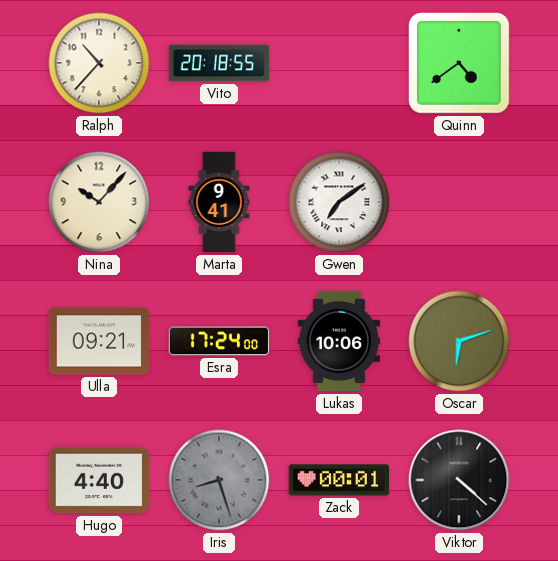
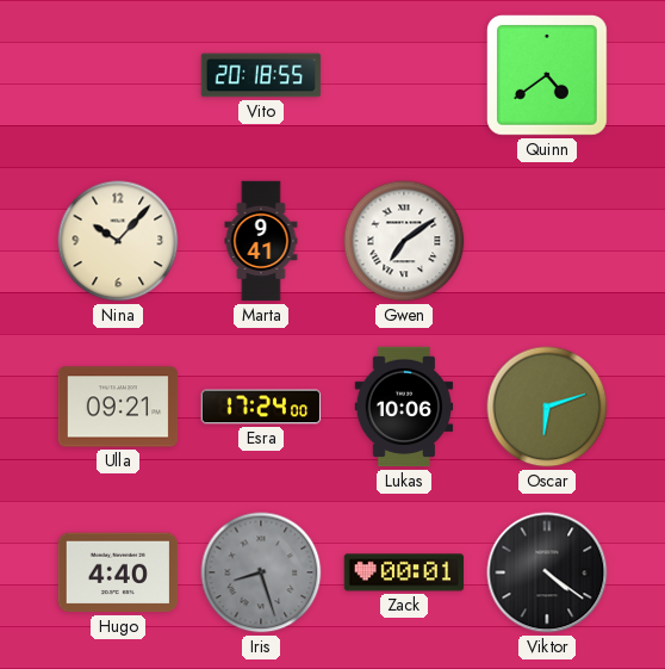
Ralph: 10:37 -> none
Viktor: 4:22 -> 4:21
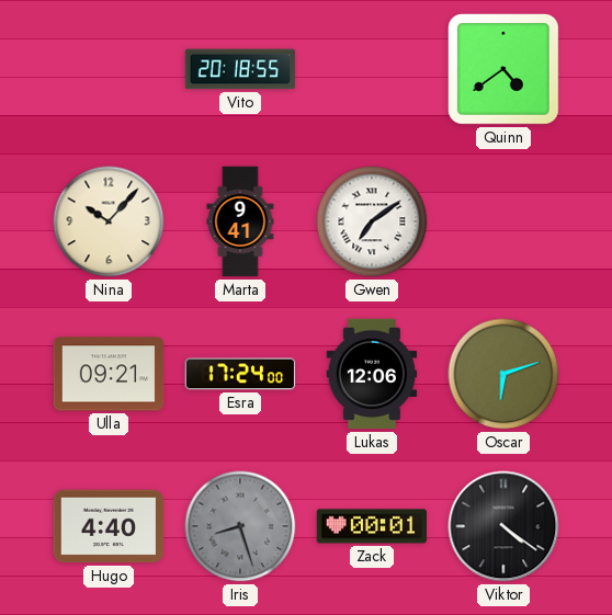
Lukas: 10:06 -> 12:06
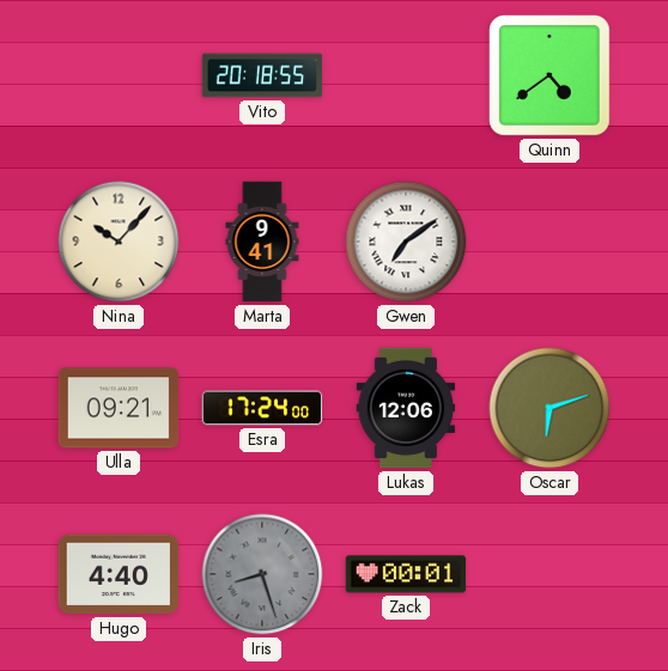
Viktor: 4:21 -> none
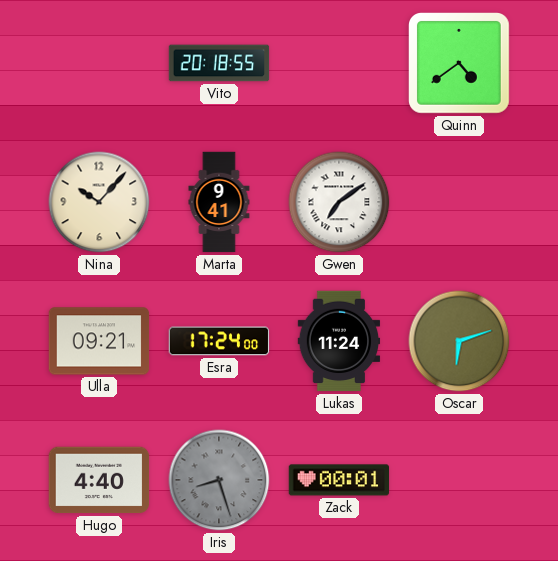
Lukas: 12:06 -> 11:24
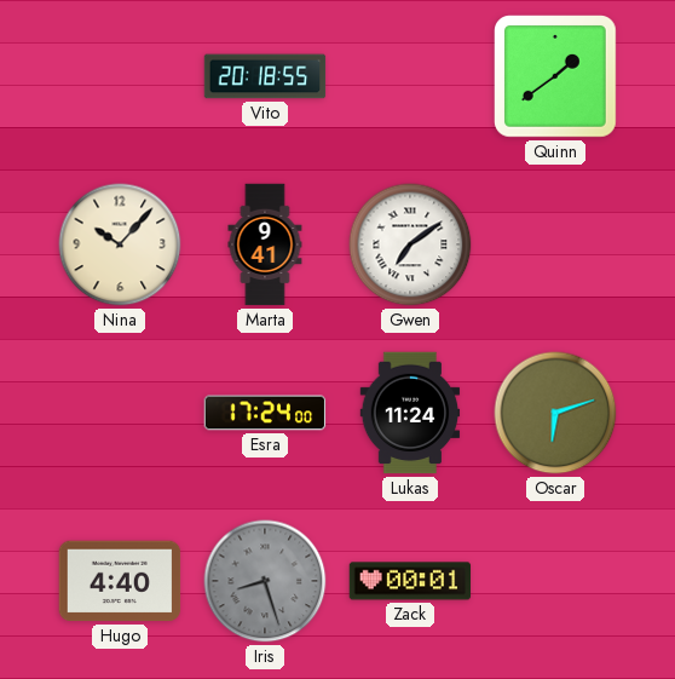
Quinn: 4:39 -> 1:39
Ulla: 09:21 -> none
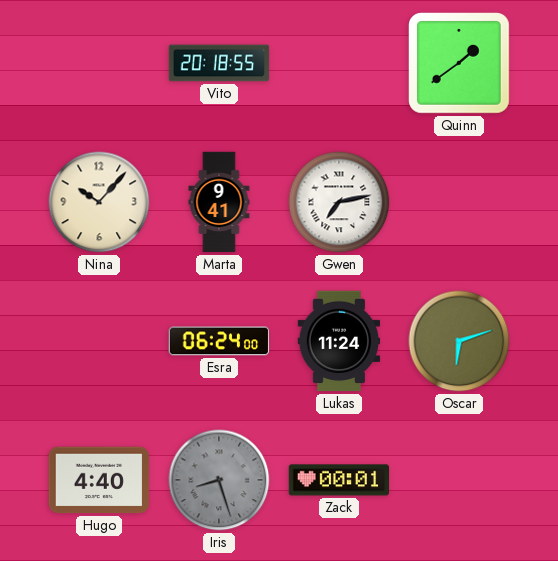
Gwen: 7:09 -> 7:13
Esra: 17:24 -> 06:24
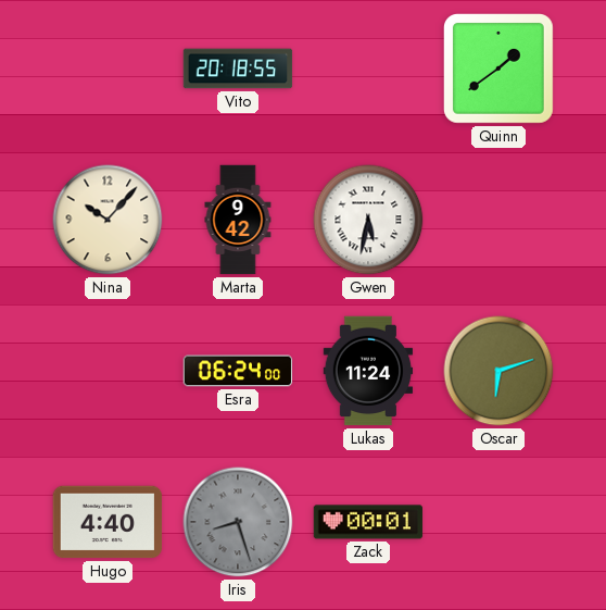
Marta: 9:41 -> 9:42
Gwen: 7:13 -> 5:32
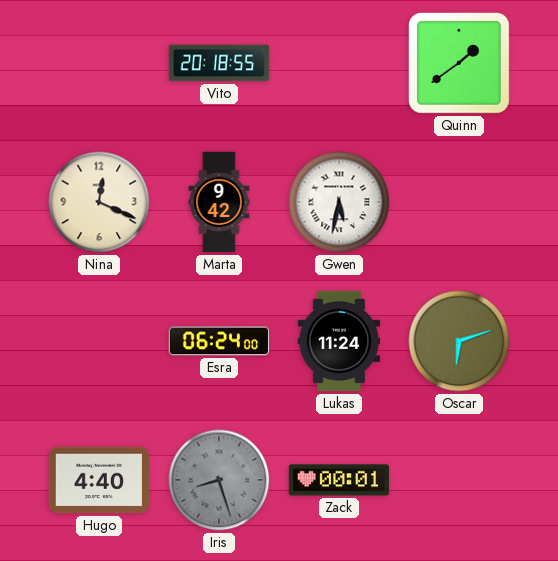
Nina: 10:07 -> 12:19
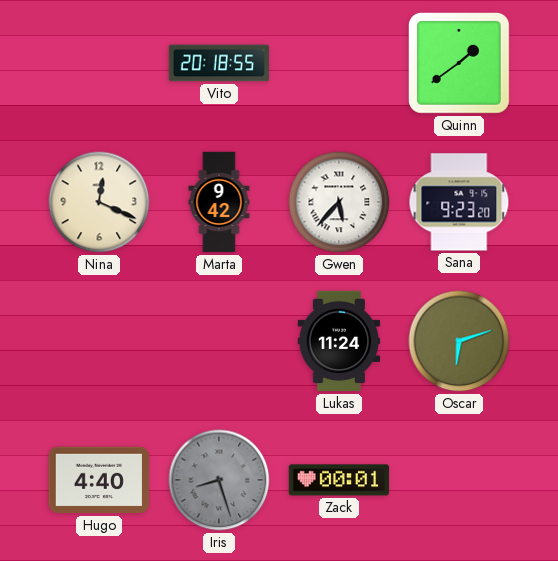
Gwen: 5:32 -> 5:37
Sana: none -> 9:23
Esra: 06:24 -> none
